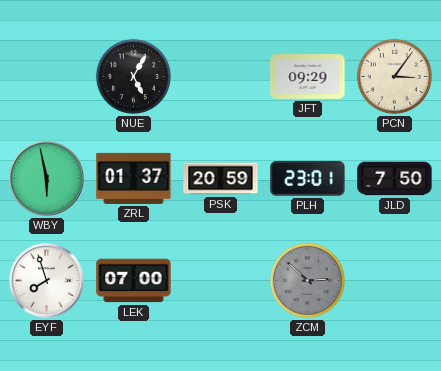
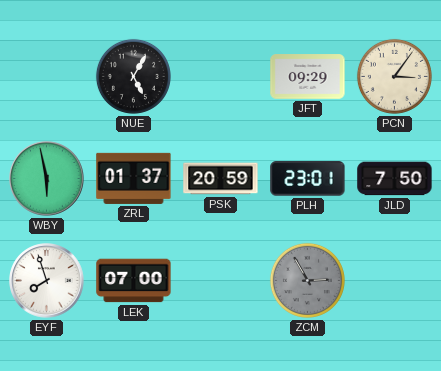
ZCM: 2:52 -> 2:55
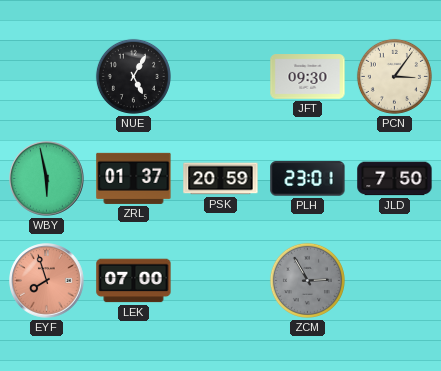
JFT: 09:29 -> 09:30
EYF dial: white -> salmon
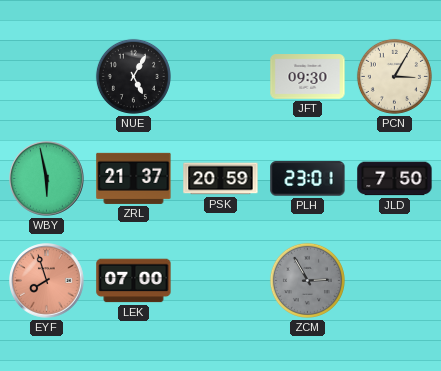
PCN: 3:06 -> 3:05
ZRL: 01:37 -> 21:37
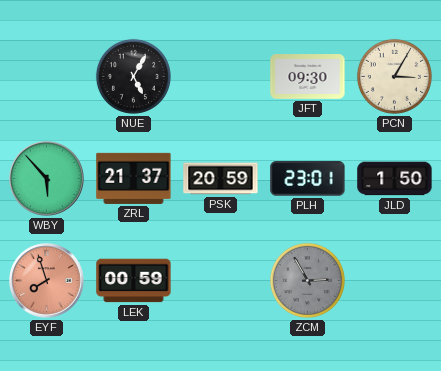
WBY: 5:58 -> 5:53
JLD: 7:50 -> 1:50
LEK: 07:00 -> 00:59
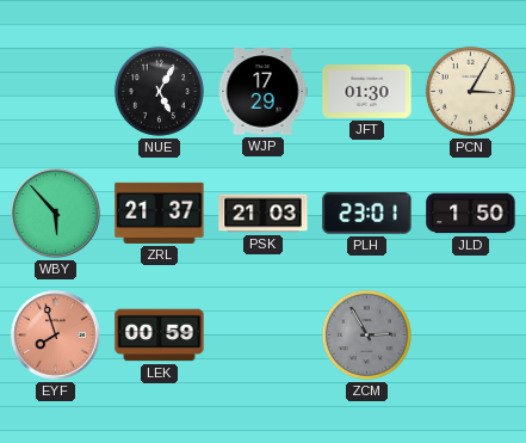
WJP: none -> 17:29
JFT: 09:30 -> 01:30
PSK: 20:59 -> 21:03
